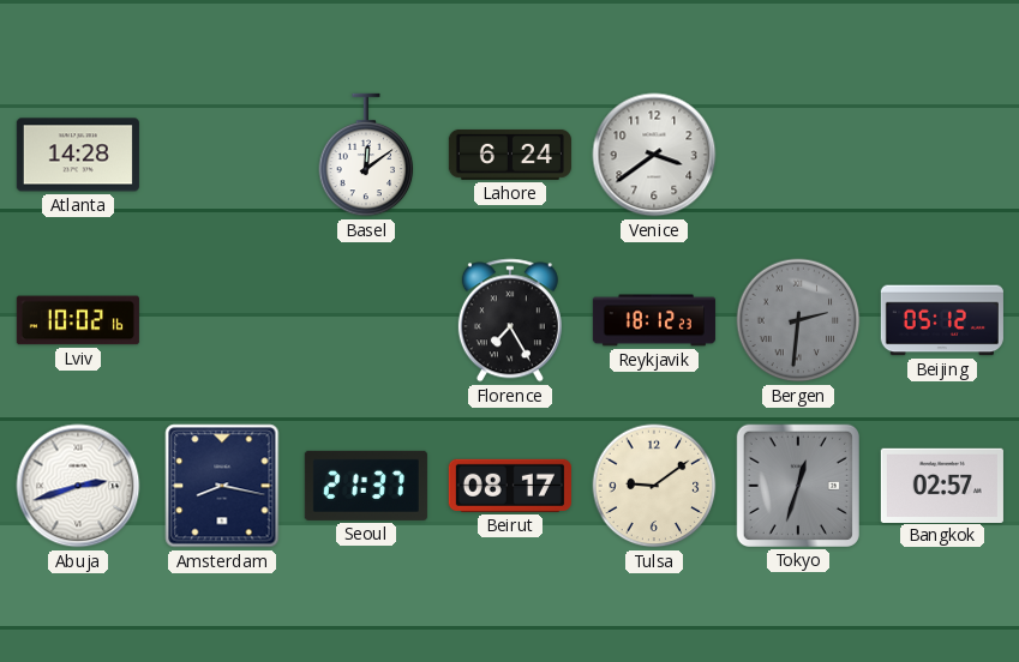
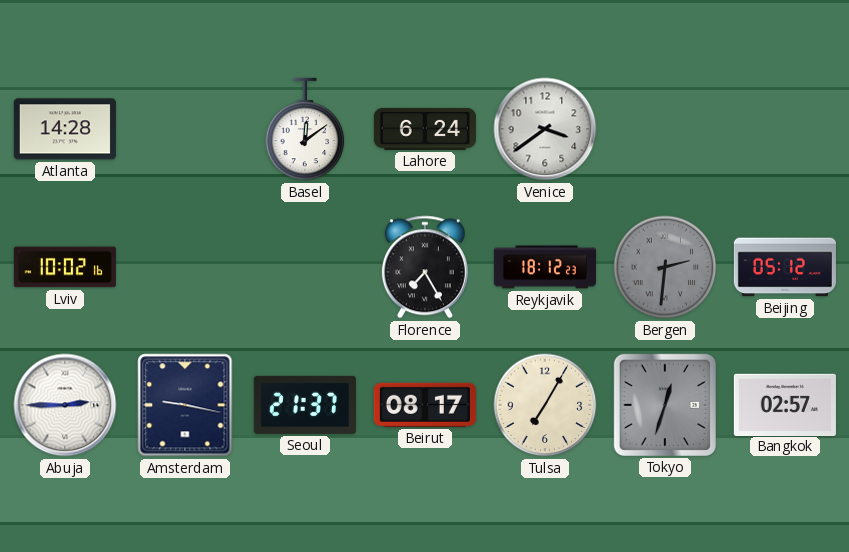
Abuja: 2:42 -> 2:45
Amsterdam: 8:17 -> 9:17
Tulsa: 9:09 -> 7:05
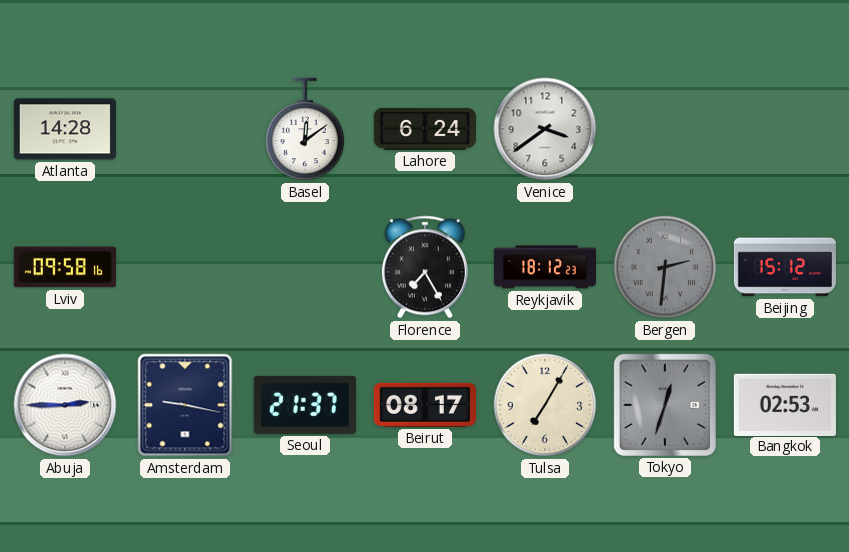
Lviv: 10:02 -> 09:58
Beijing: 05:12 -> 15:12
Bangkok: 02:57 -> 02:53
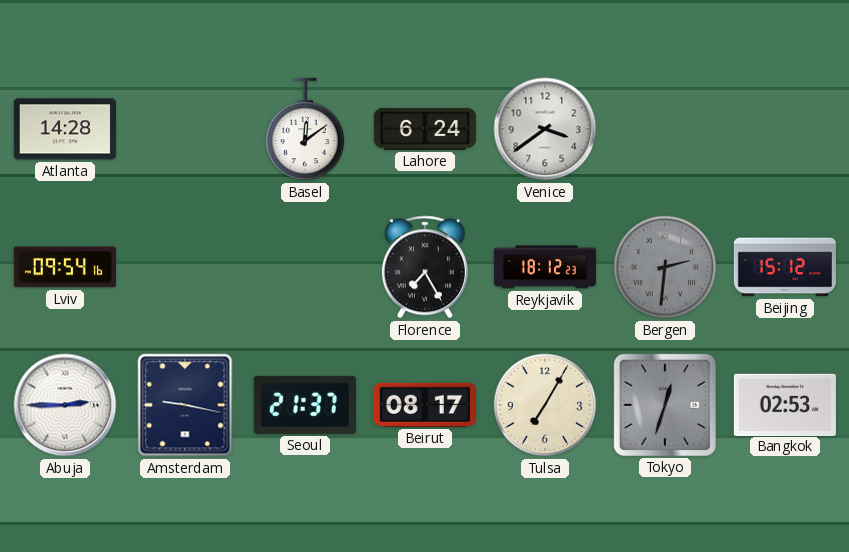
Lviv: 09:58 -> 09:54
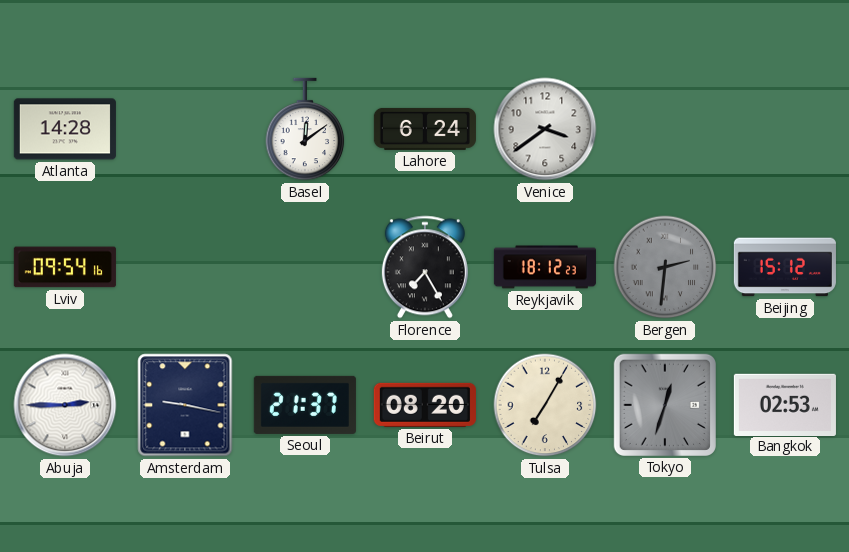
Beirut: 08:17 -> 08:20
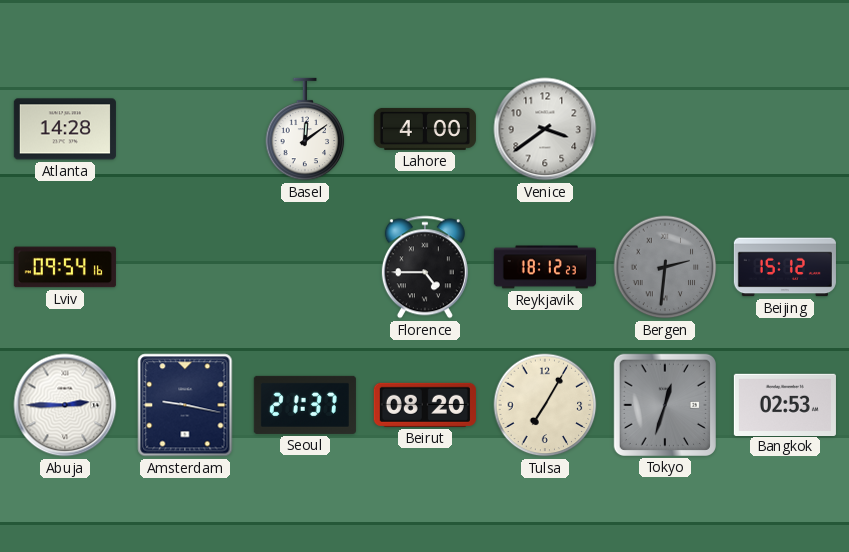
Lahore: 6:24 -> 4:00
Florence: 7:25 -> 4:45
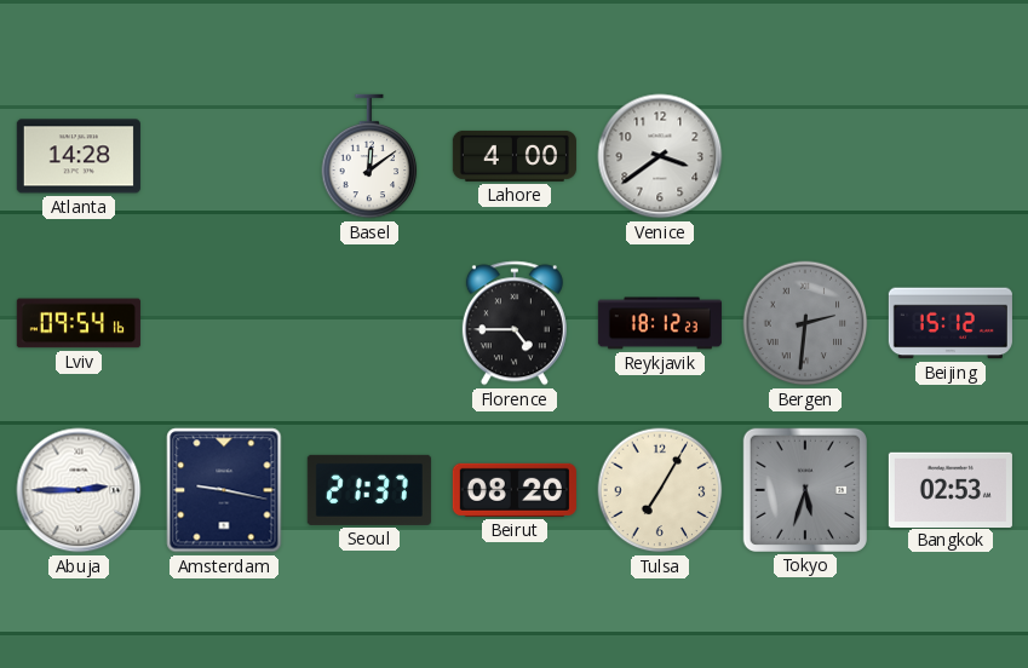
Tokyo: 12:33 -> 5:33
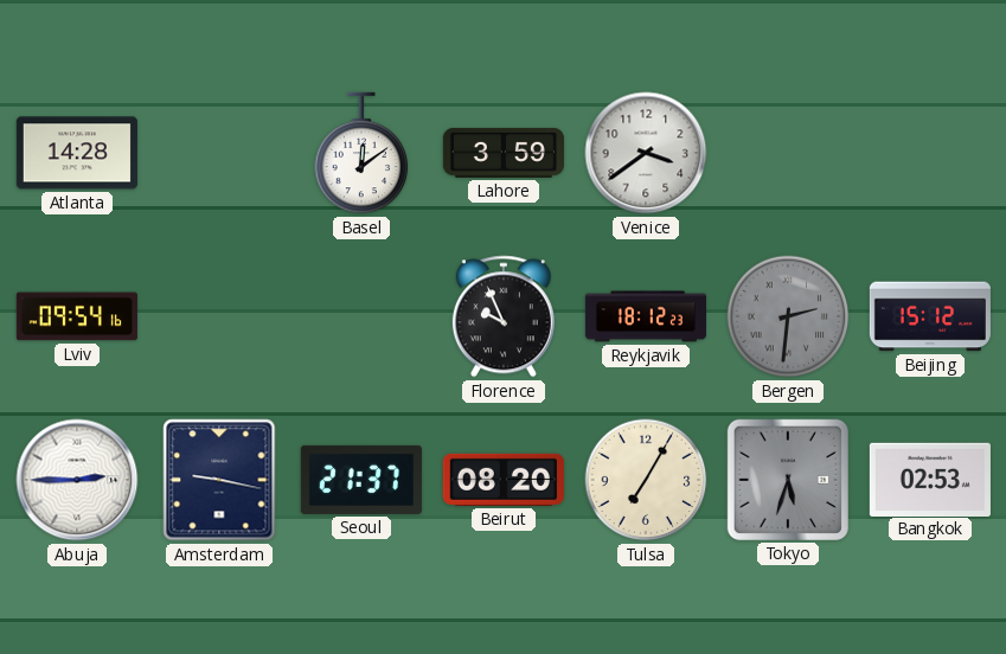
Lahore: 4:00 -> 3:59
Florence: 4:45 -> 9:56
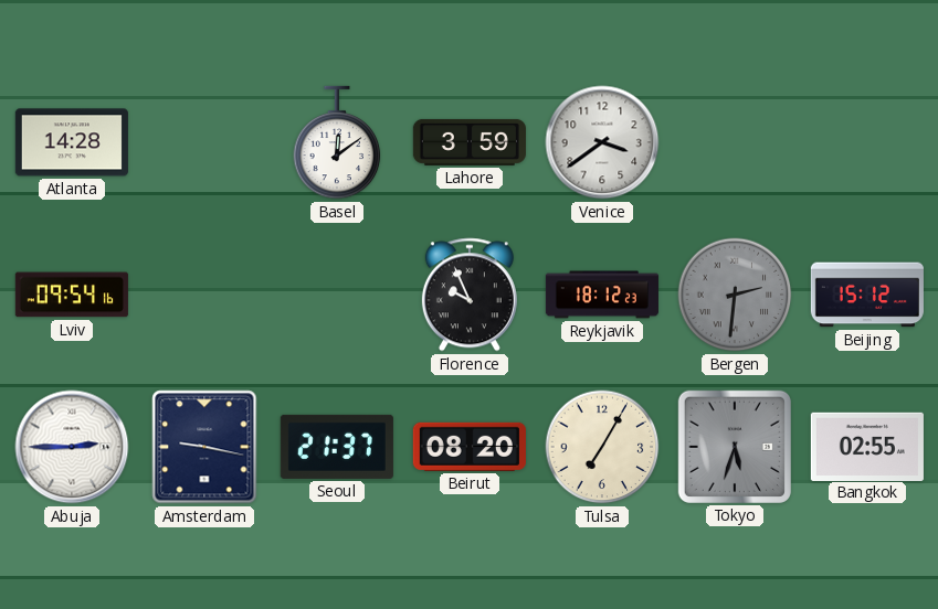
Bangkok: 02:53 -> 02:55
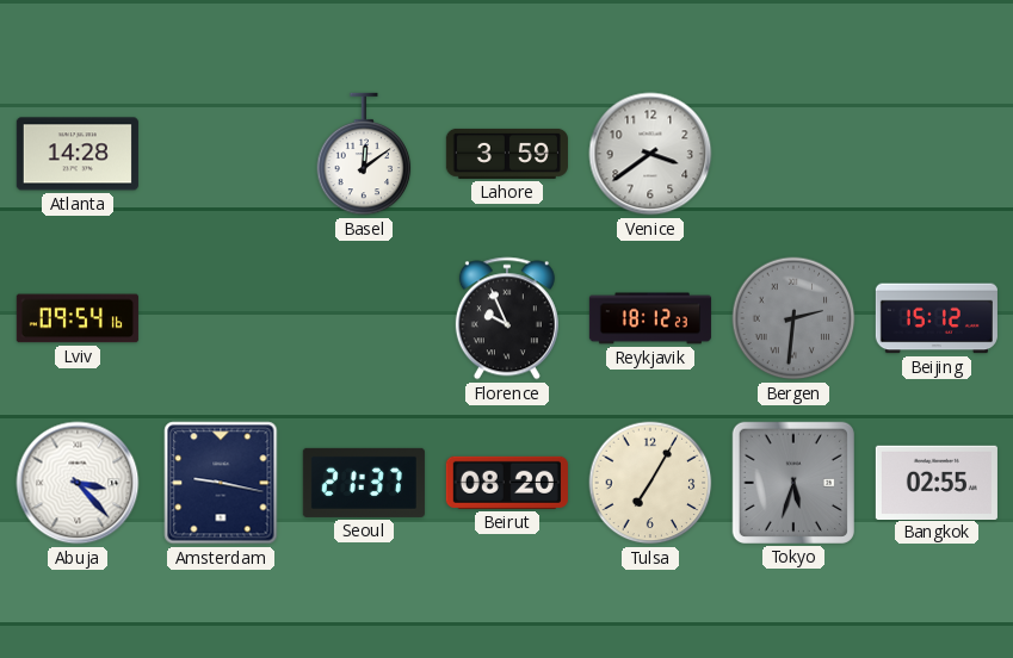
Abuja: 2:45 -> 3:23
